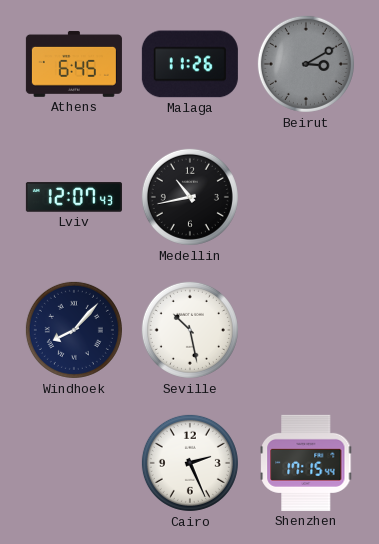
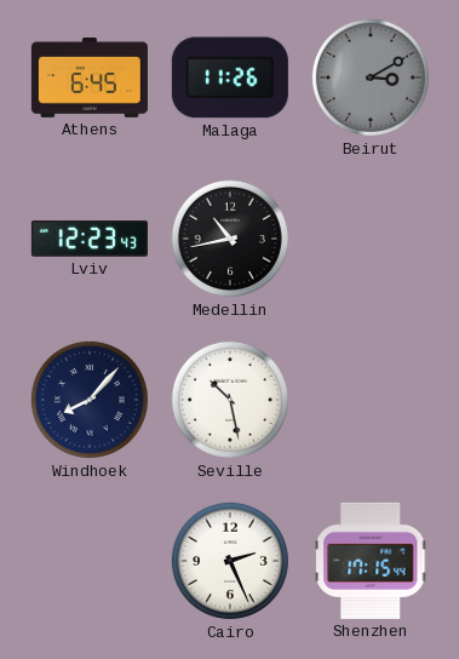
Lviv: 12:07 -> 12:23
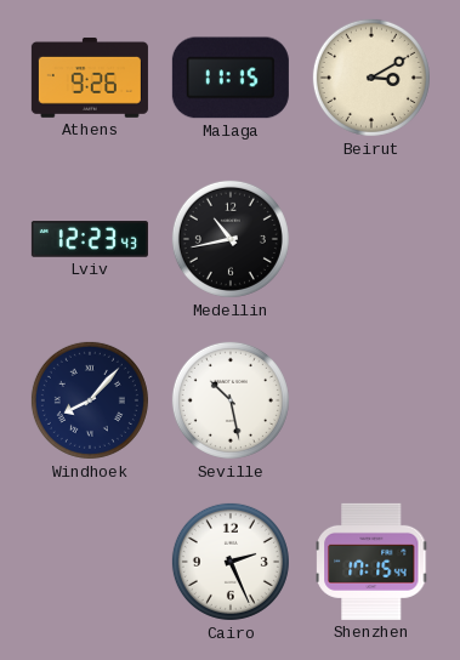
Athens: 6:45 -> 9:26
Malaga: 11:26 -> 11:15
Beirut dial: grey -> cream
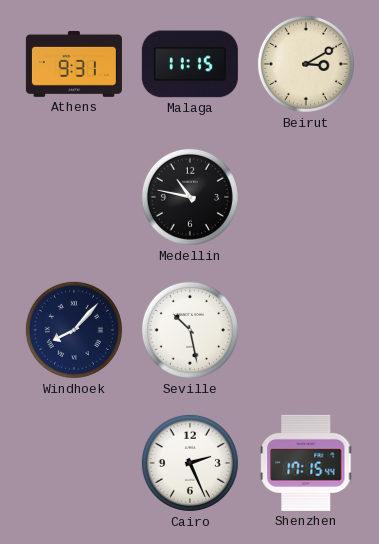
Athens: 9:26 -> 9:31
Lviv: 12:23 -> none
Medellin: 10:43 -> 10:47
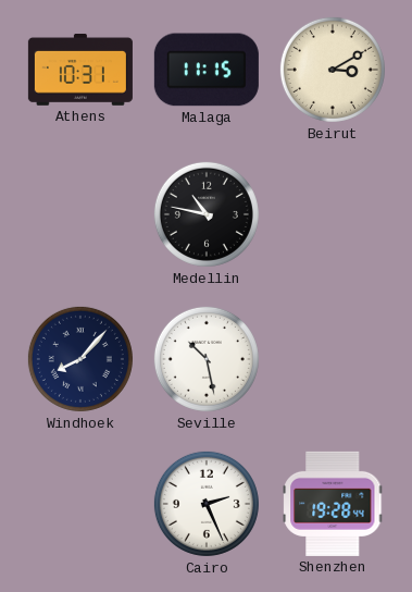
Athens: 9:31 -> 10:31
Shenzhen: 17:15 -> 19:28
